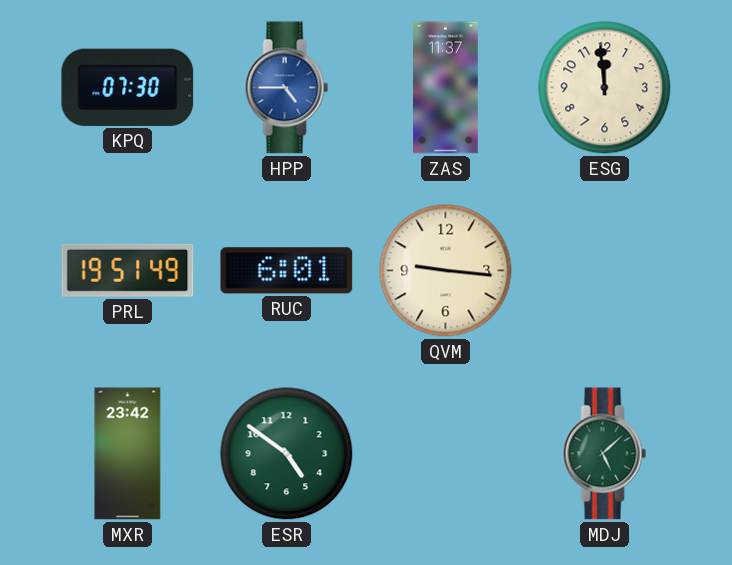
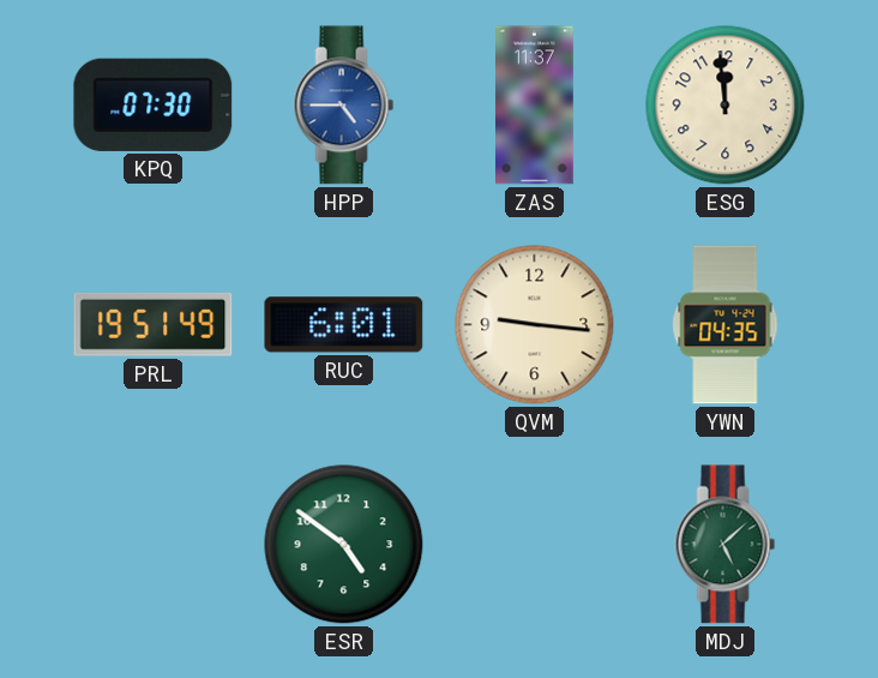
YWN: none -> 04:35
MXR: 23:42 -> none
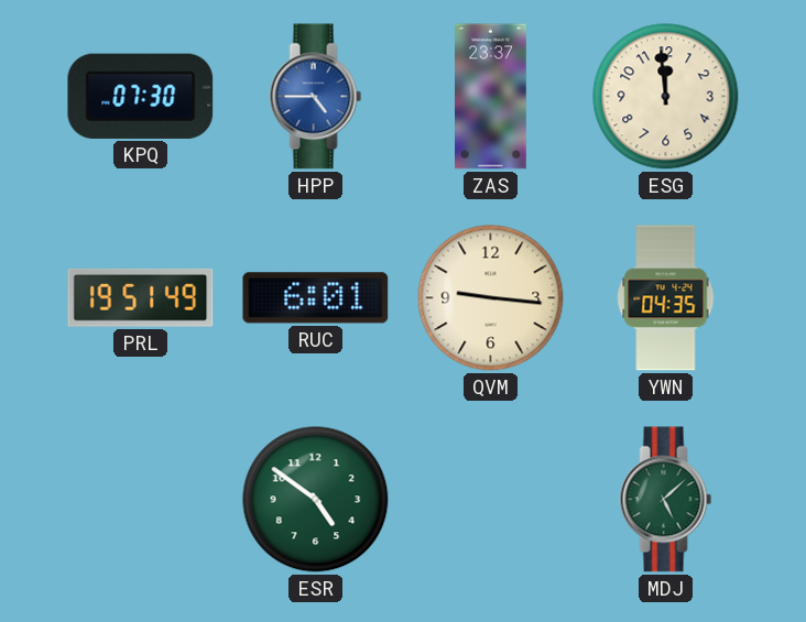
ZAS: 11:37 -> 23:37
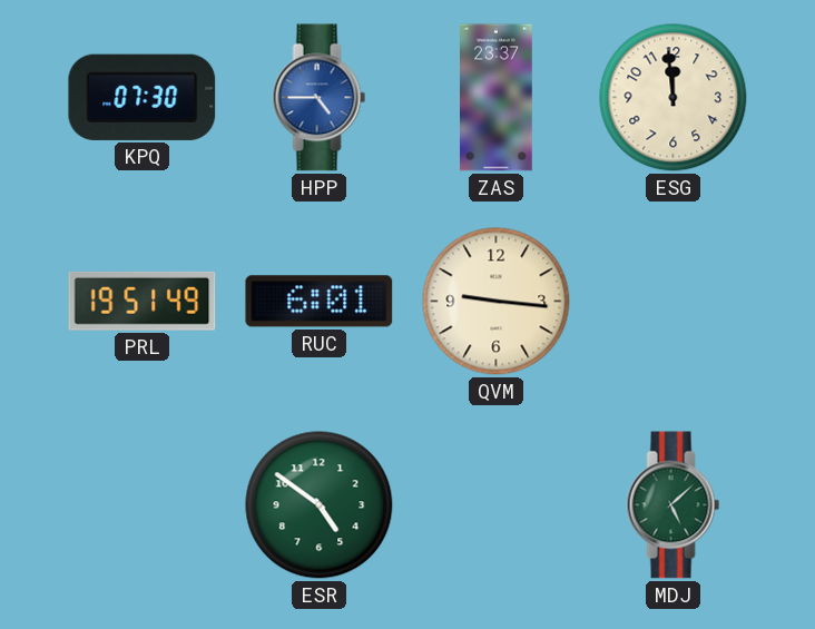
YWN: 04:35 -> none
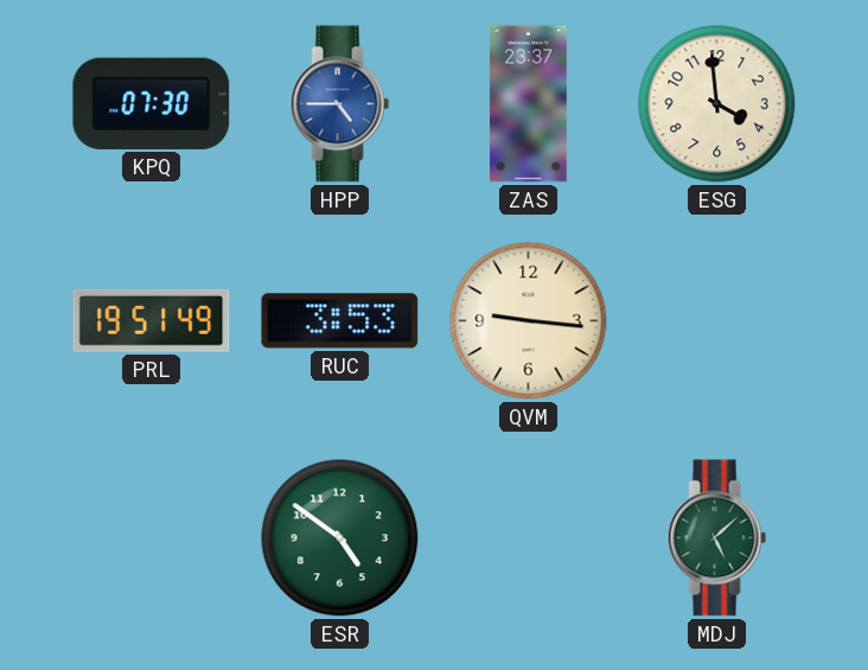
ESG: 11:59 -> 3:59
RUC: 6:01 -> 3:53
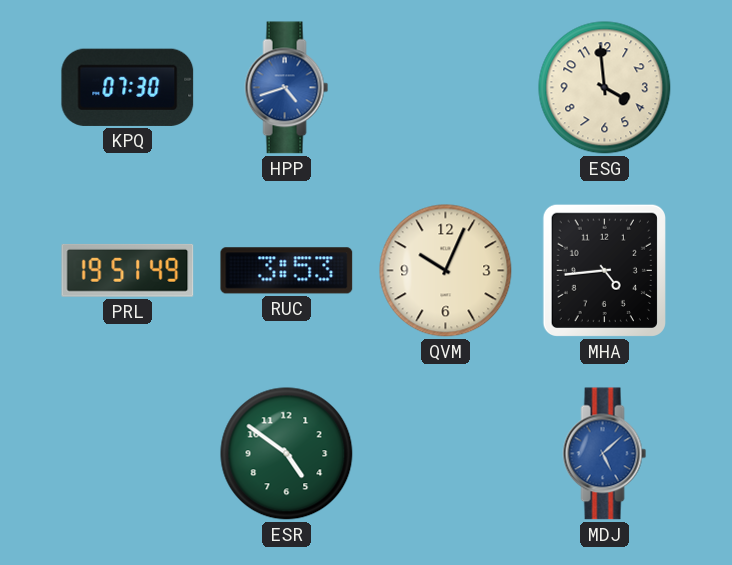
HPP: 4:45 -> 4:42
ZAS: 23:37 -> none
QVM: 9:16 -> 10:04
MHA: none -> 4:44
MDJ dial: green -> blue
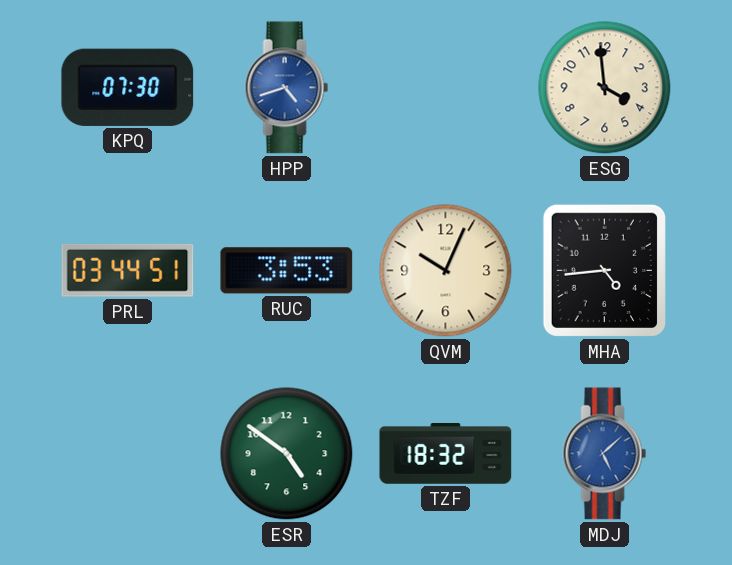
PRL: 19:51 -> 03:44
TZF: none -> 18:32
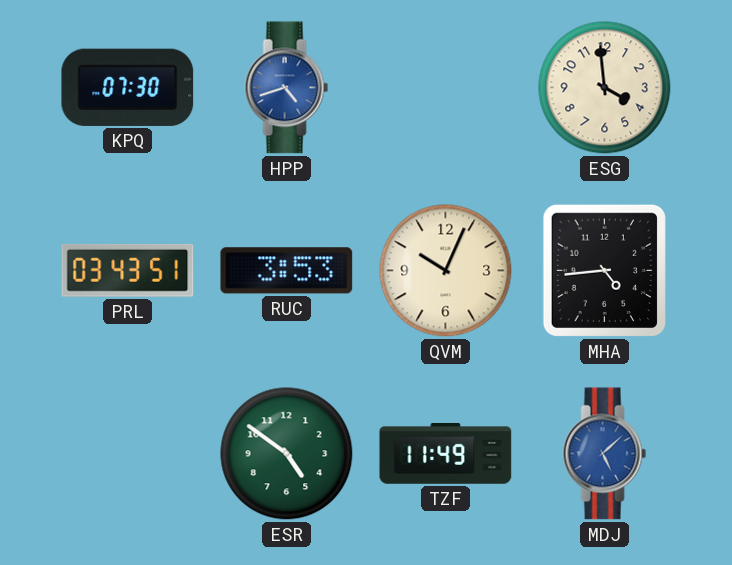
PRL: 03:44 -> 03:43
TZF: 18:32 -> 11:49
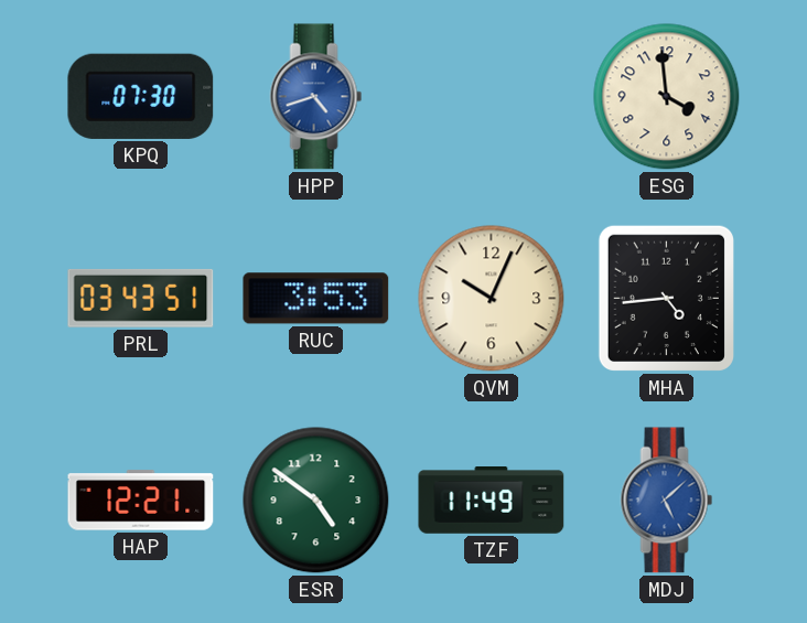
HAP: none -> 12:21
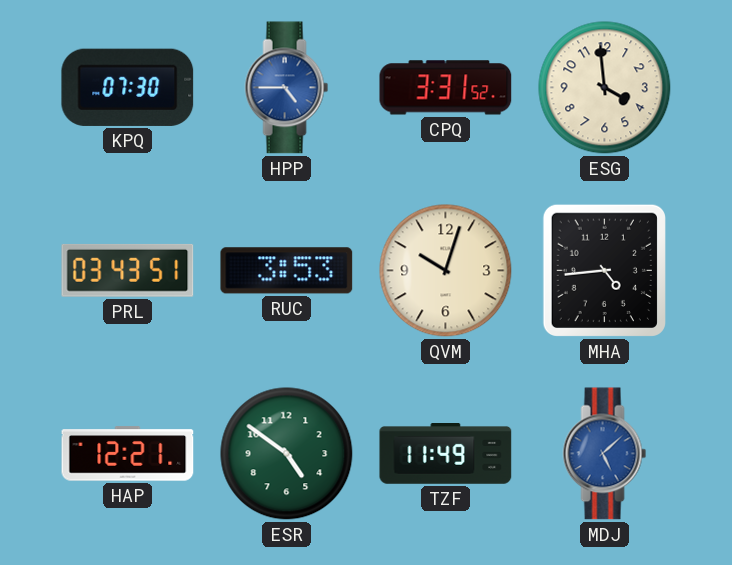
HPP: 4:42 -> 4:45
CPQ: none -> 3:31
QVM: 10:04 -> 10:03
